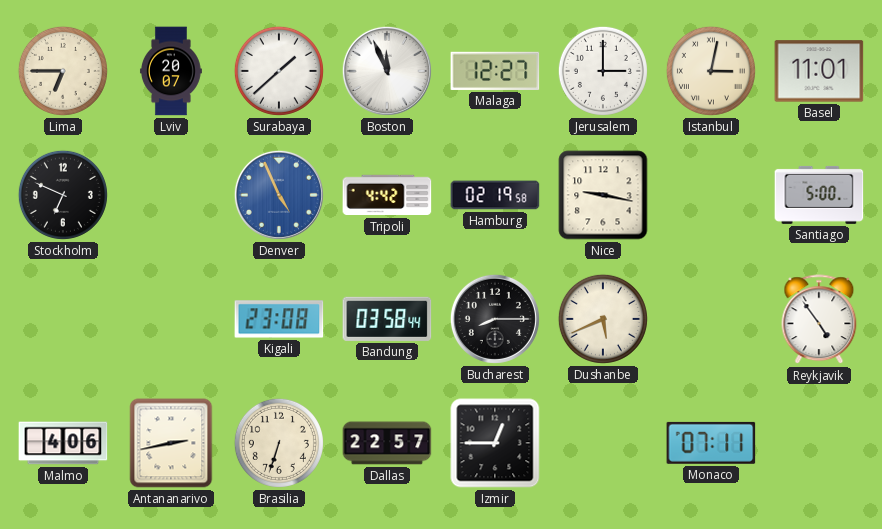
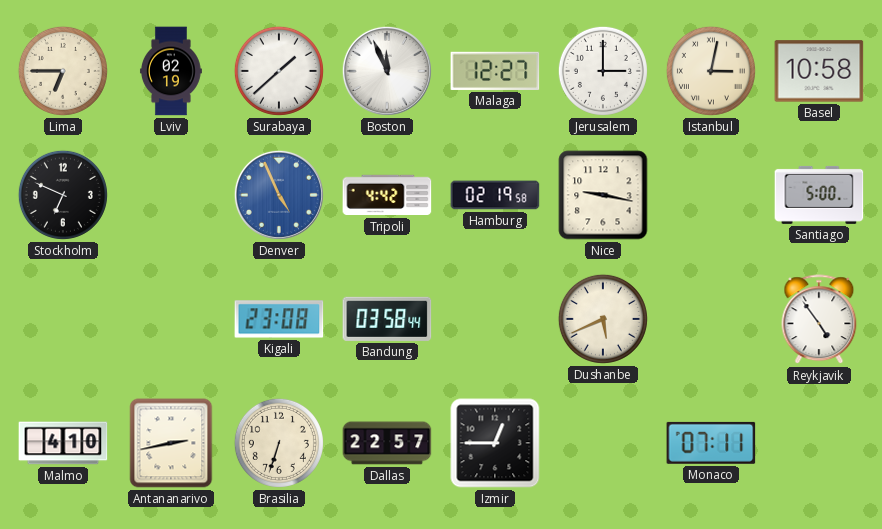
Lviv: 20:07 -> 02:19
Basel: 11:01 -> 10:58
Bucharest: 8:15 -> none
Malmo: 4:06 -> 4:10
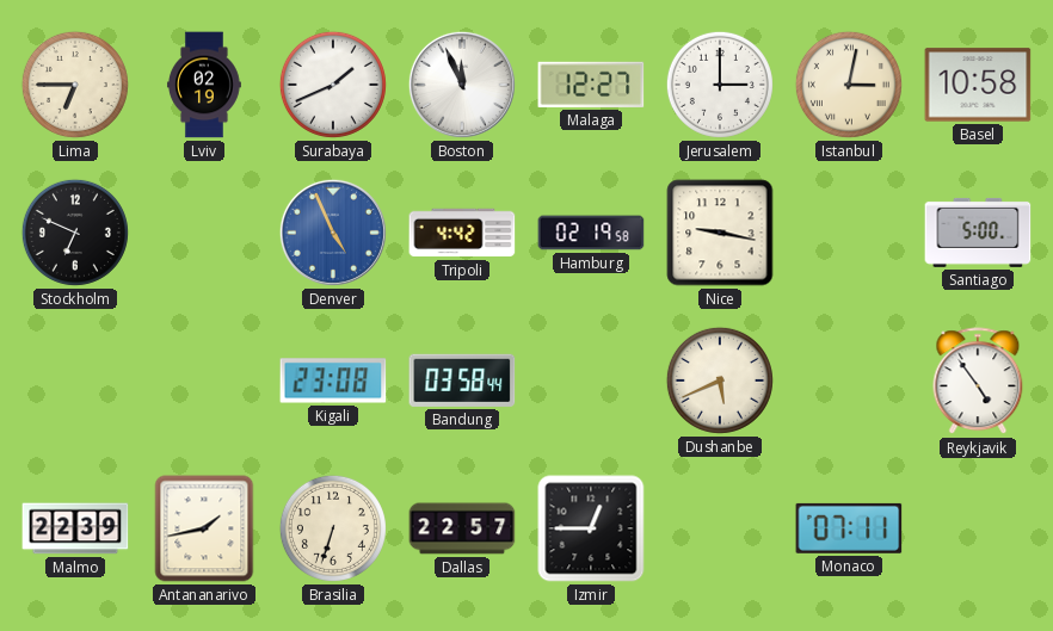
Surabaya: 1:38 -> 1:41
Malmo: 4:10 -> 22:39
Antananarivo: 2:43 -> 1:43
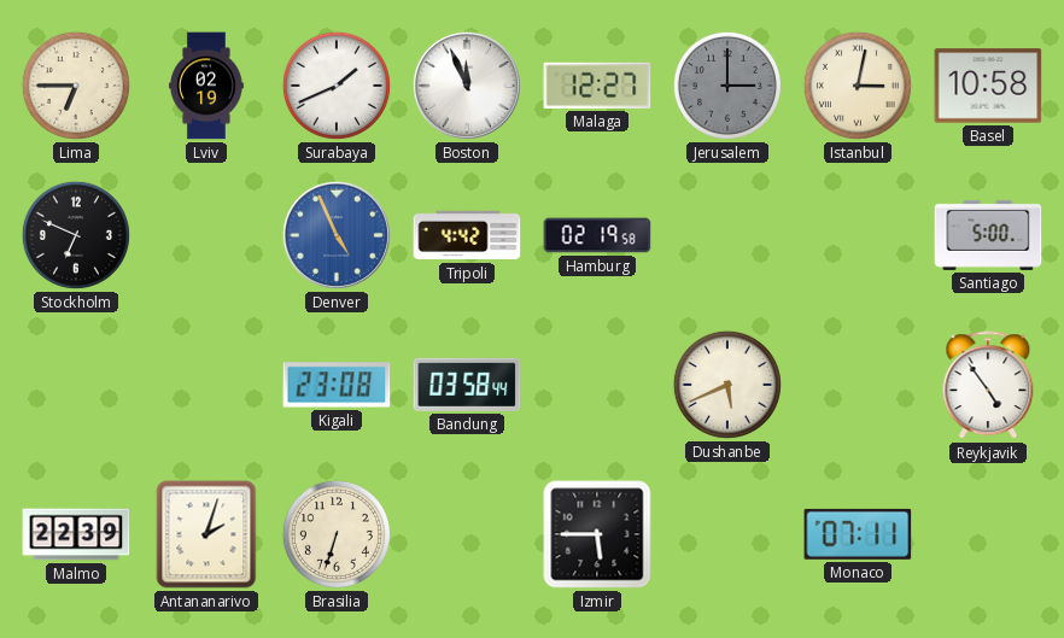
Jerusalem dial: white -> grey
Nice: 9:17 -> none
Antananarivo: 1:43 -> 2:03
Dallas: 22:57 -> none
Izmir: 12:45 -> 5:45
